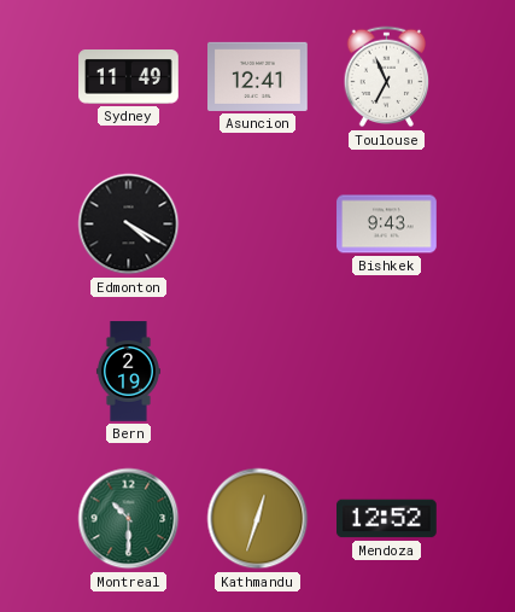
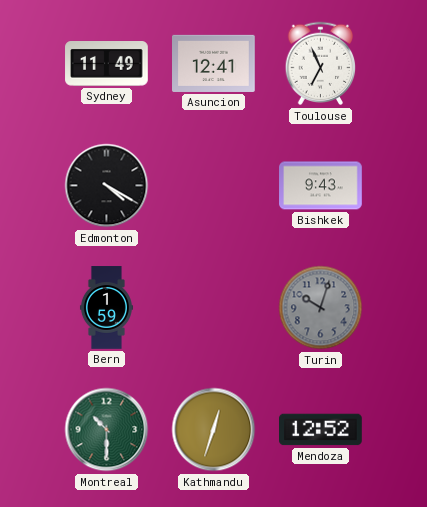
Bern: 2:19 -> 1:59
Turin: none -> 10:03
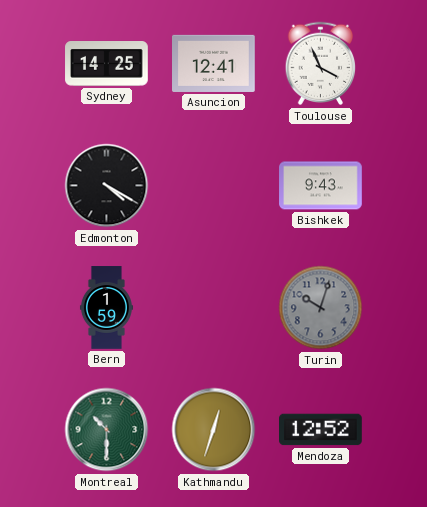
Sydney: 11:49 -> 14:25
Toulouse: 6:56 -> 3:56
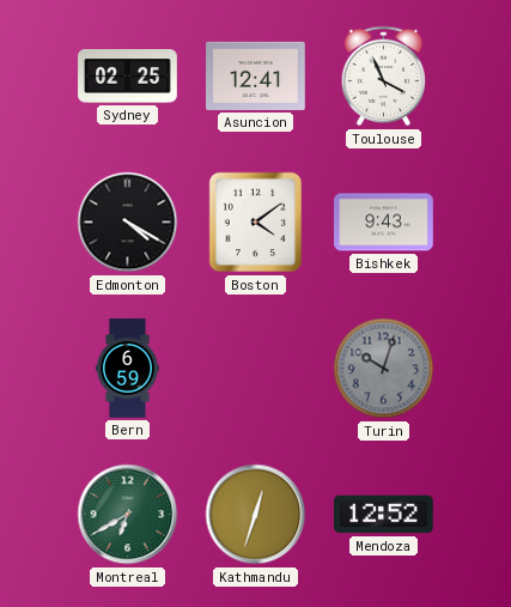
Sydney: 14:25 -> 02:25
Boston: none -> 4:09
Bern: 1:59 -> 6:59
Montreal: 10:30 -> 6:40
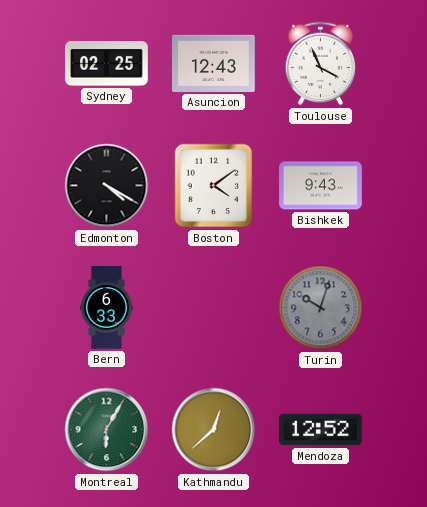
Asuncion: 12:41 -> 12:43
Bern: 6:59 -> 6:33
Montreal: 6:40 -> 6:05
Kathmandu: 12:33 -> 12:38
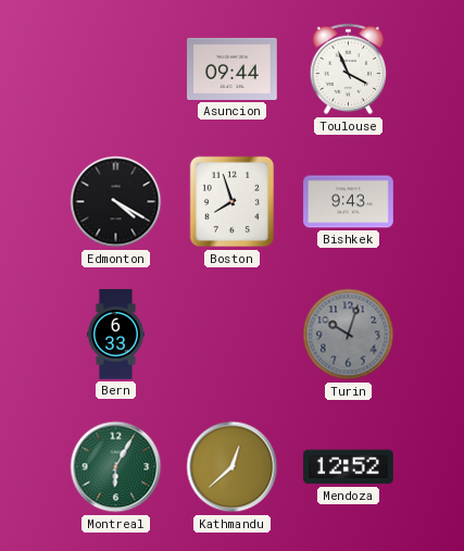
Sydney: 02:25 -> none
Asuncion: 12:43 -> 09:44
Boston: 4:09 -> 7:57
